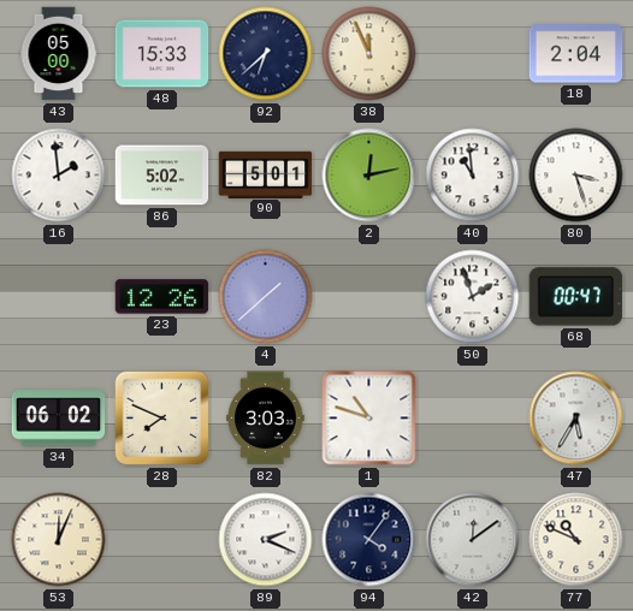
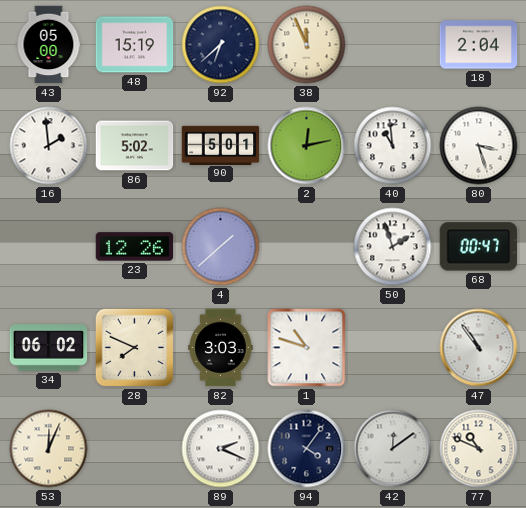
48: 15:33 -> 15:19
47: 5:35 -> 10:54
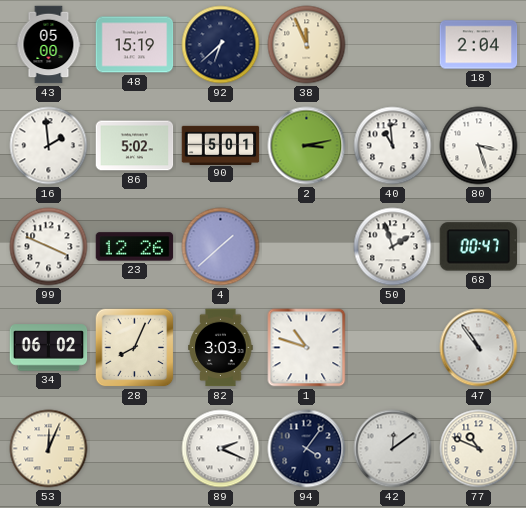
2: 12:13 -> 3:13
99: none -> 3:49
28: 7:49 -> 8:04
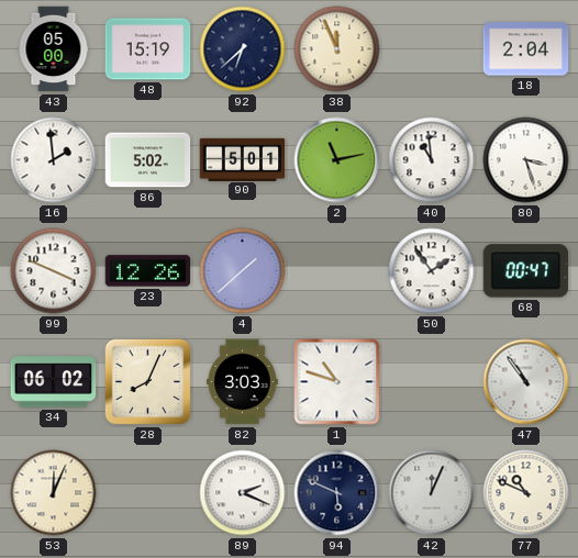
2: 3:13 -> 11:13
50: 1:57 -> 1:54
94: 4:06 -> 5:49
42: 12:09 -> 12:04
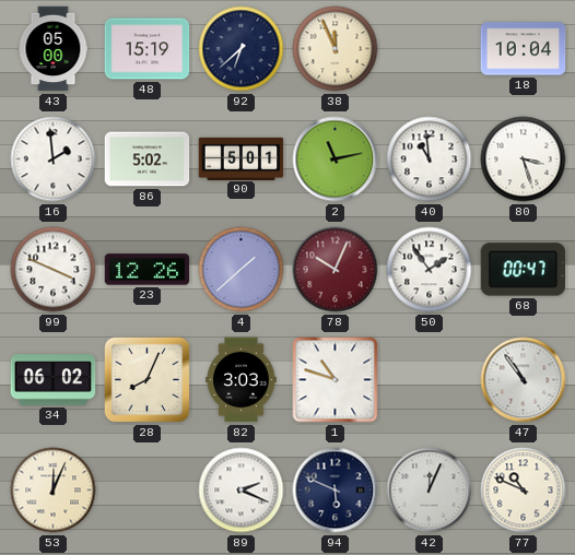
18: 2:04 -> 10:04
78: none -> 10:04
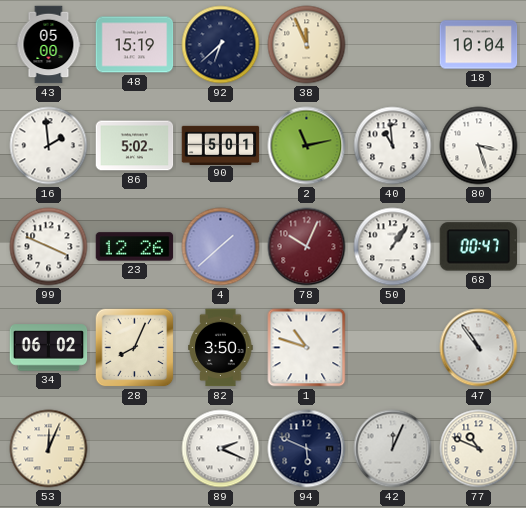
50: 1:54 -> 1:06
82: 3:03 -> 3:50
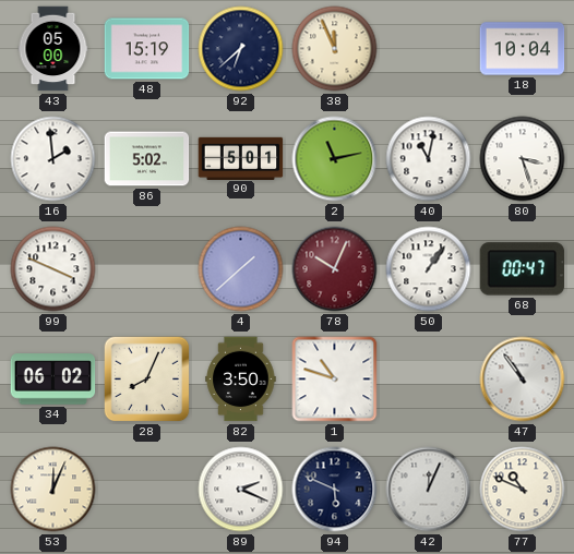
40: 10:59 -> 11:02
23: 12:26 -> none
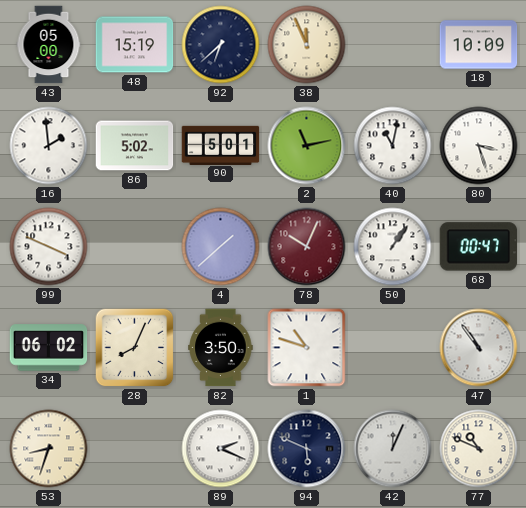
18: 10:04 -> 10:09
53: 12:04 -> 8:33
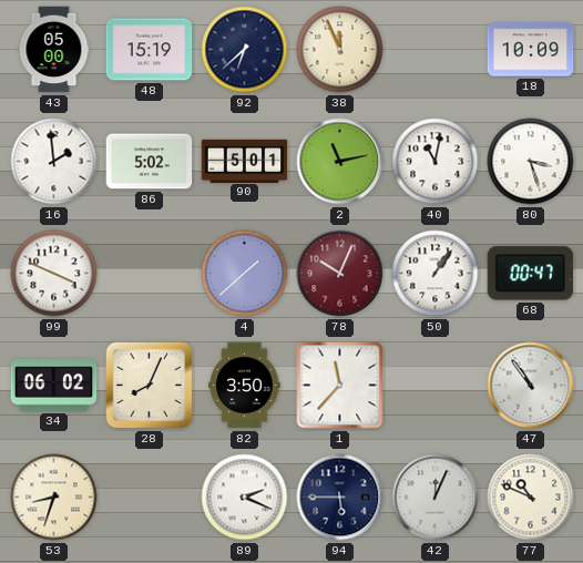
1: 10:48 -> 11:37
94: 5:49 -> 5:45
